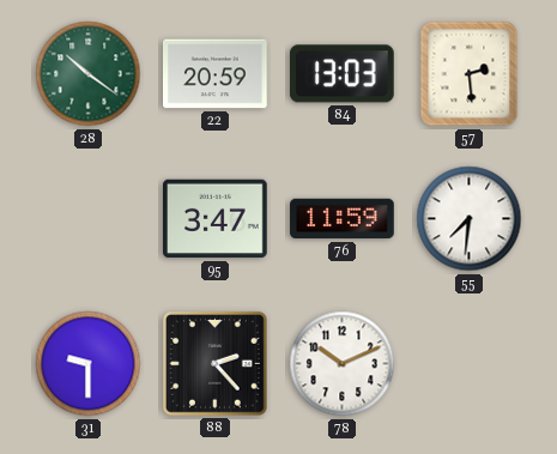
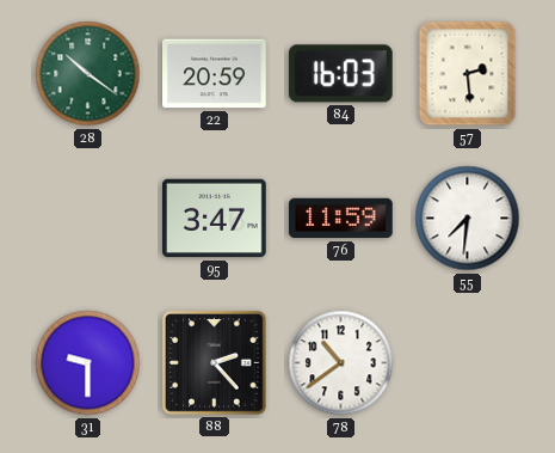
84: 13:03 -> 16:03
78: 10:11 -> 10:39
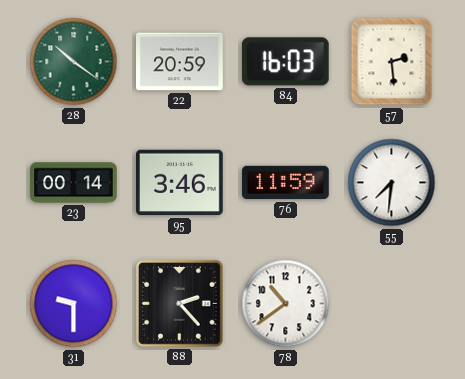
23: none -> 00:14
95: 3:47 -> 3:46
